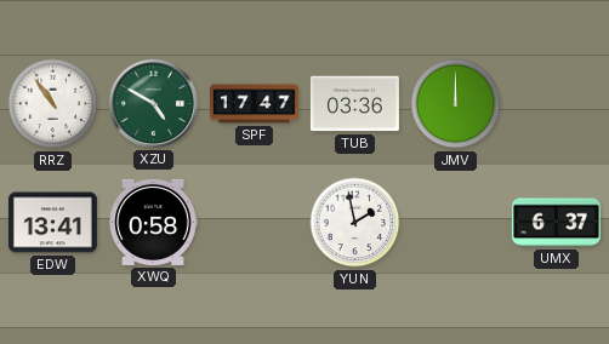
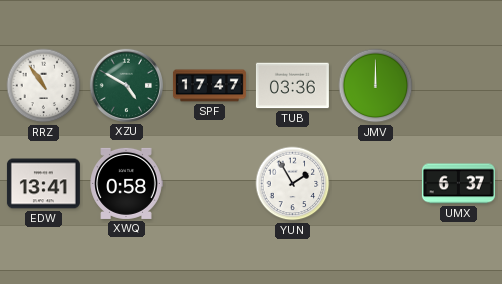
YUN: 1:58 -> 1:55
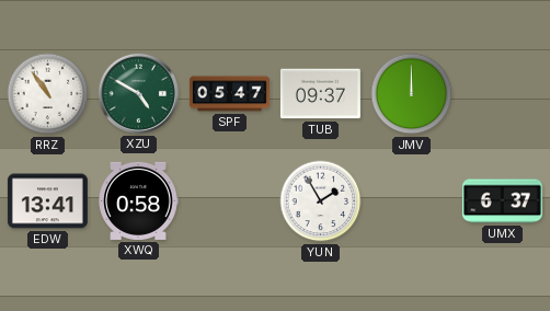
SPF: 17:47 -> 05:47
TUB: 03:36 -> 09:37
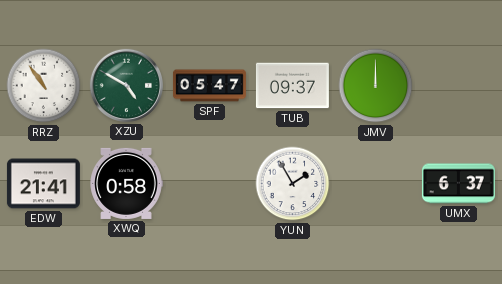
EDW: 13:41 -> 21:41
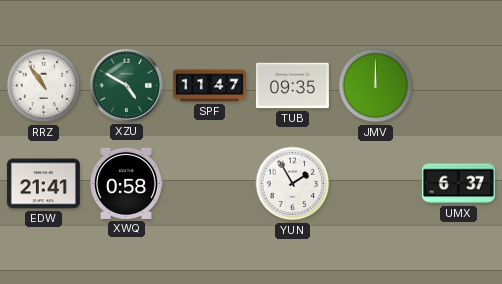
SPF: 05:47 -> 11:47
TUB: 09:37 -> 09:35
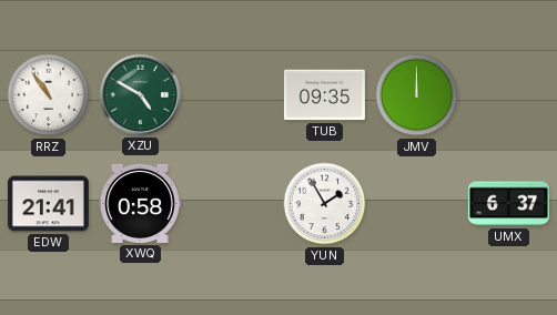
SPF: 11:47 -> none
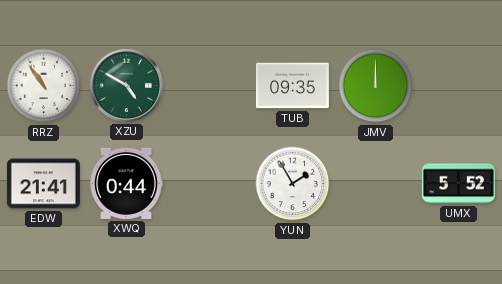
XWQ: 0:58 -> 0:44
UMX: 6:37 -> 5:52
